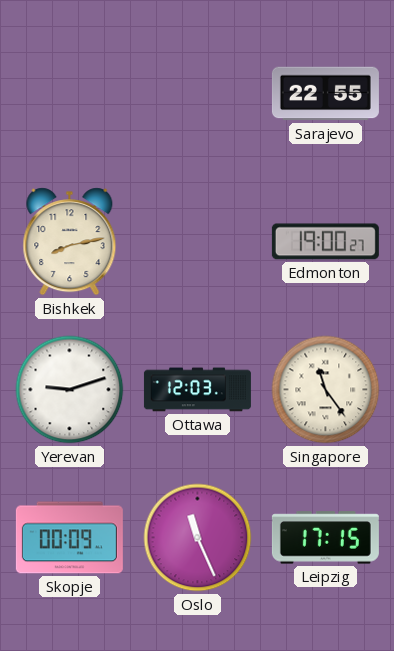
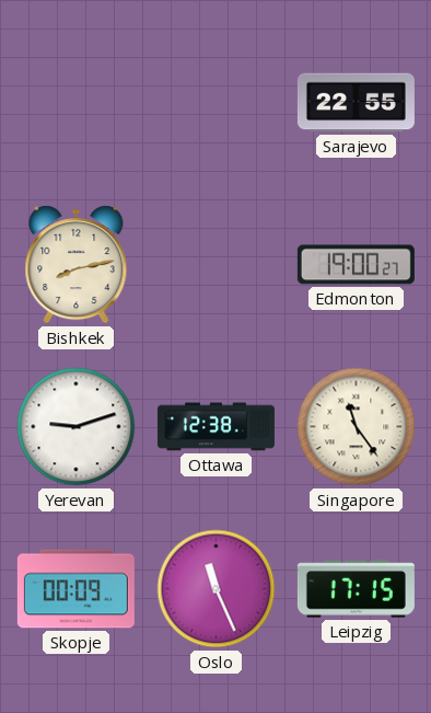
Ottawa: 12:03 -> 12:38
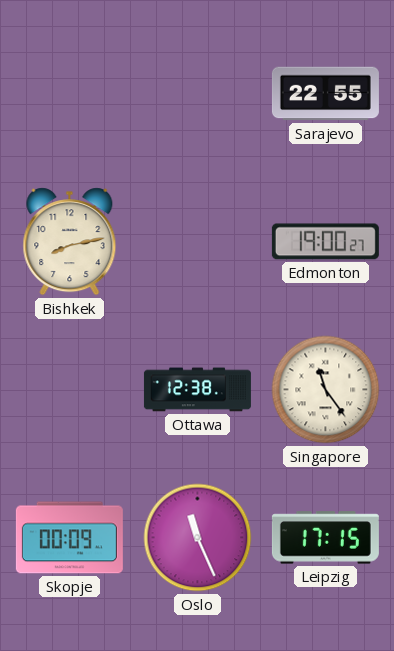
Yerevan: 9:12 -> none
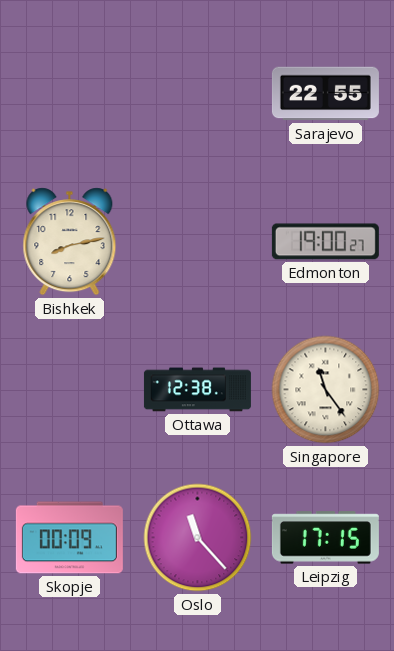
Oslo: 11:26 -> 11:23
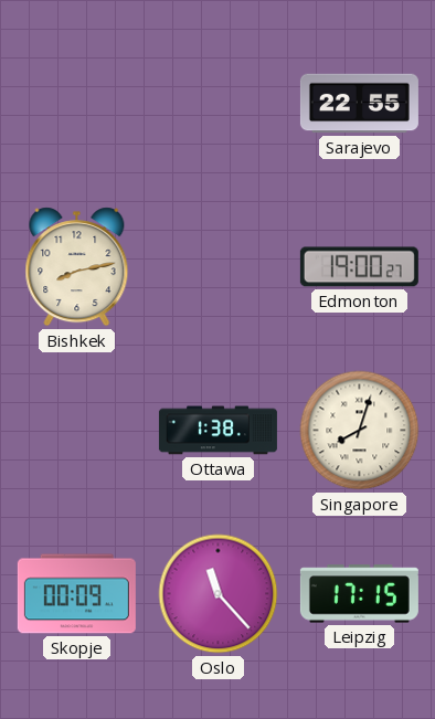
Ottawa: 12:38 -> 1:38
Singapore: 11:24 -> 8:03
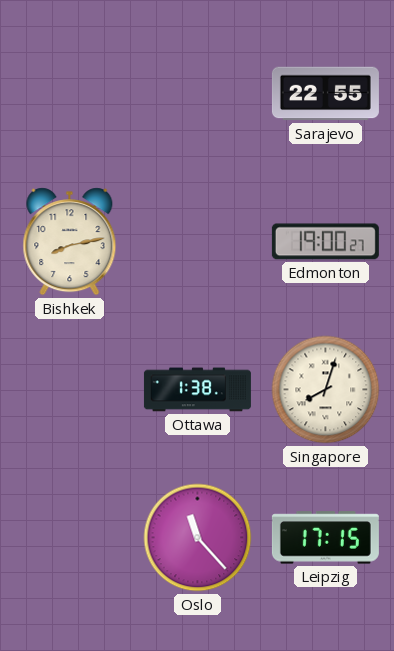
Skopje: 00:09 -> none
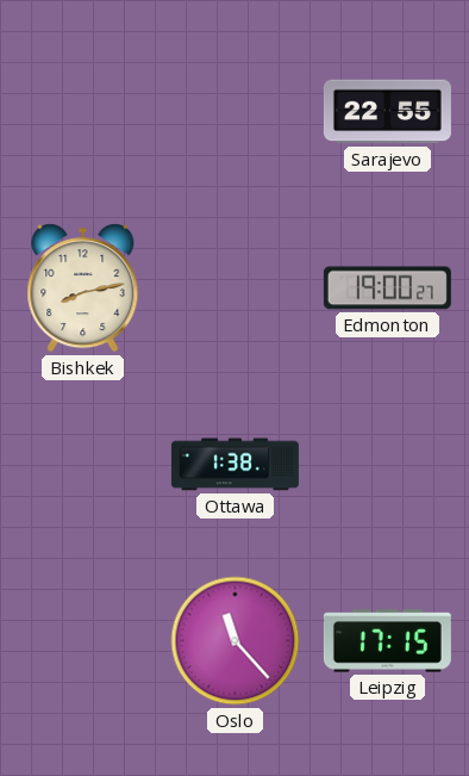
Singapore: 8:03 -> none
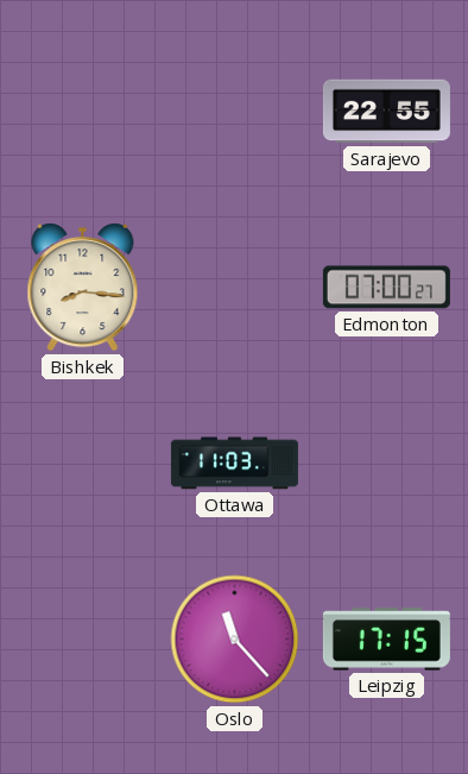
Bishkek: 8:13 -> 8:16
Edmonton: 19:00 -> 07:00
Ottawa: 1:38 -> 11:03
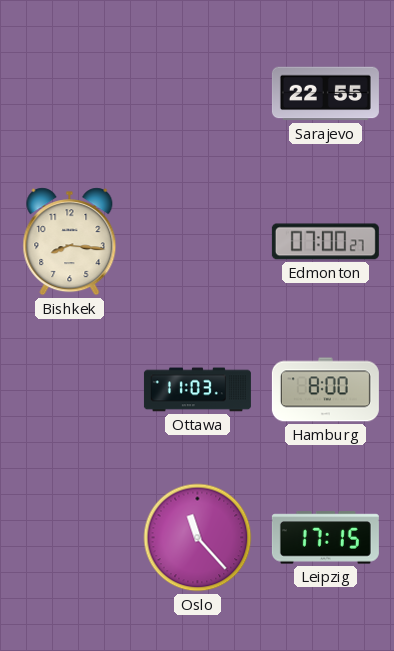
Hamburg: none -> 8:00
